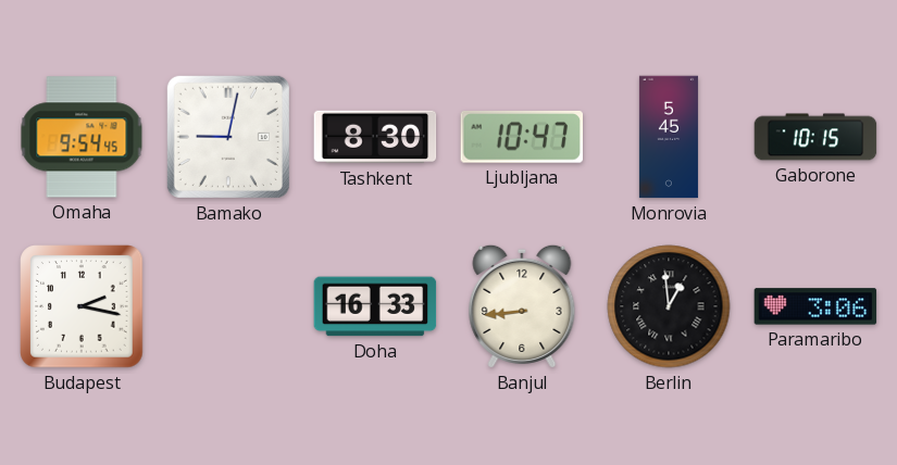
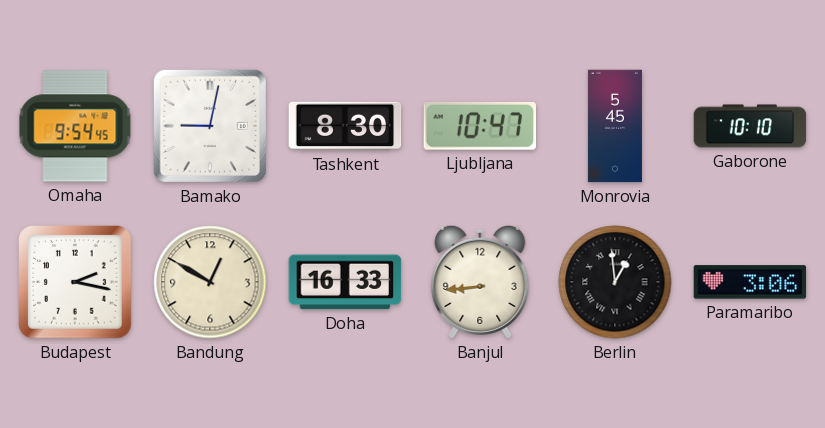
Gaborone: 10:15 -> 10:10
Bandung: none -> 12:50
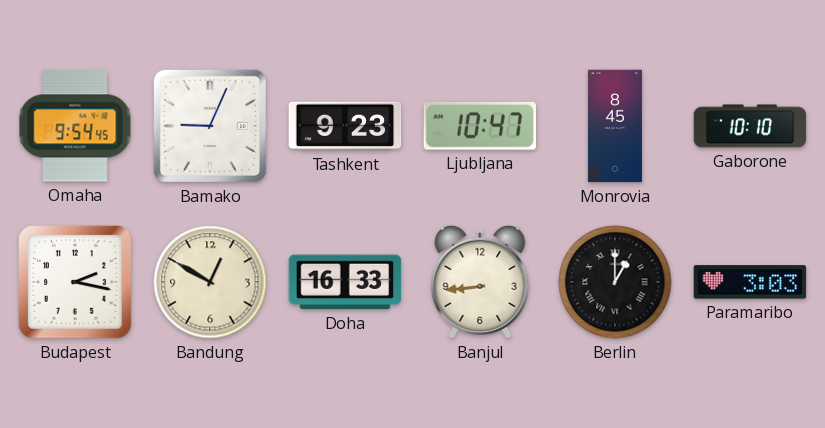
Bamako: 9:02 -> 9:04
Tashkent: 8:30 -> 9:23
Monrovia: 5:45 -> 8:45
Berlin: 12:59 -> 1:00
Paramaribo: 3:06 -> 3:03
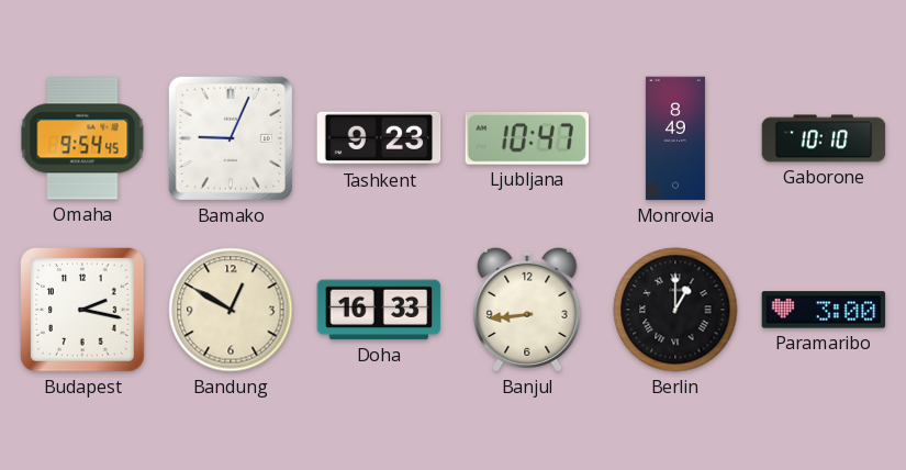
Monrovia: 8:45 -> 8:49
Paramaribo: 3:03 -> 3:00
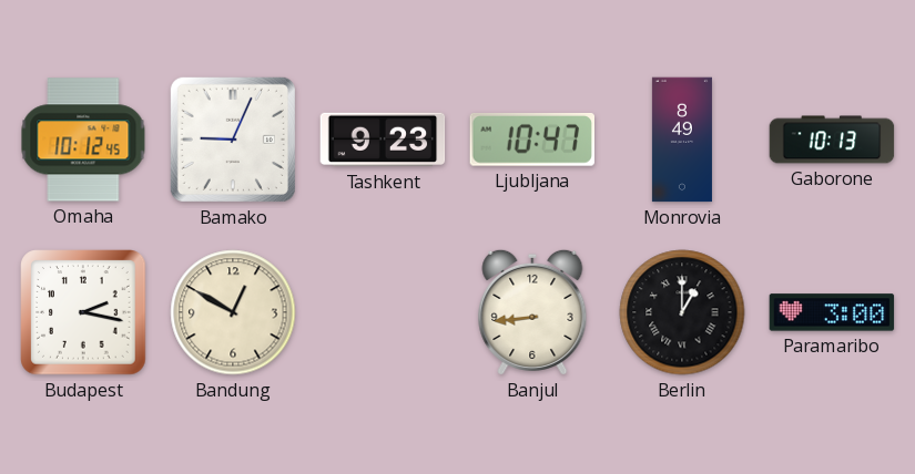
Omaha: 9:54 -> 10:12
Gaborone: 10:10 -> 10:13
Doha: 16:33 -> none
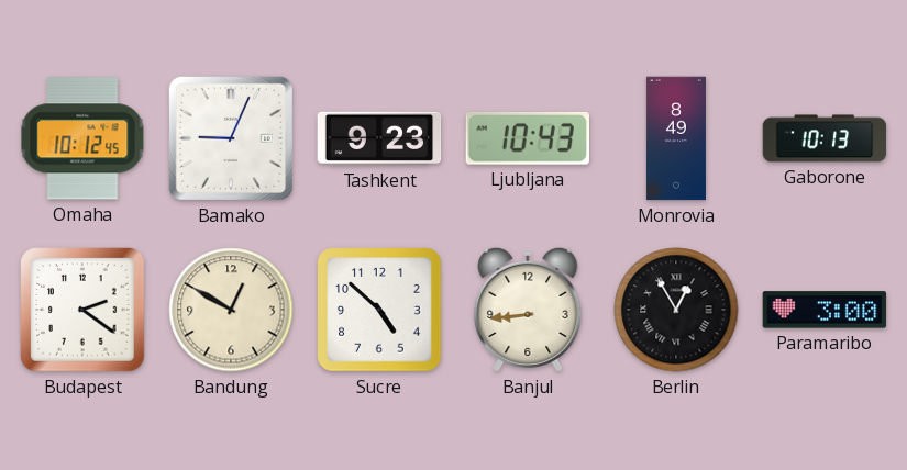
Ljubljana: 10:47 -> 10:43
Budapest: 2:17 -> 2:21
Sucre: none -> 4:52
Berlin: 1:00 -> 12:55
